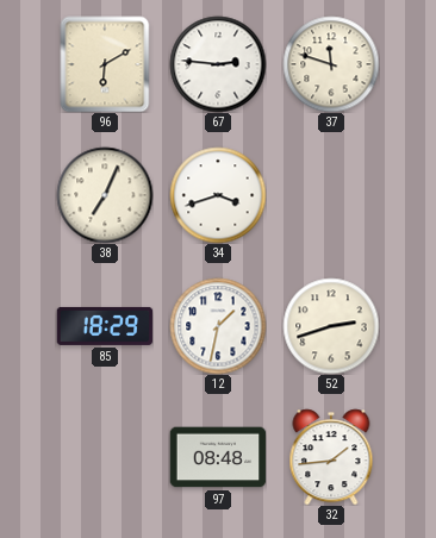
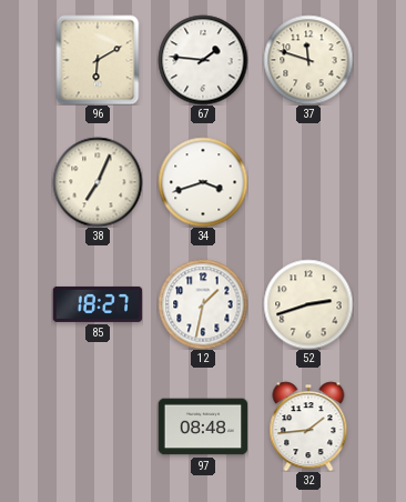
67: 2:46 -> 1:46
85: 18:29 -> 18:27
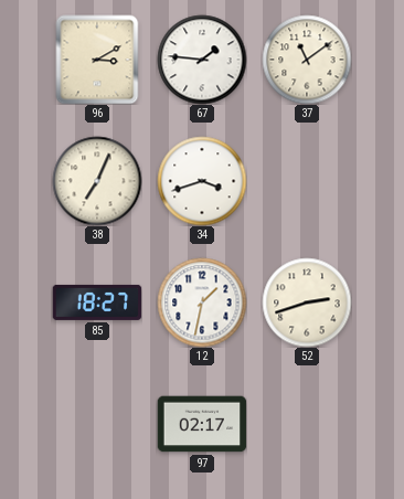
96: 6:10 -> 3:10
37: 11:48 -> 11:09
97: 08:48 -> 02:17
32: 1:44 -> none
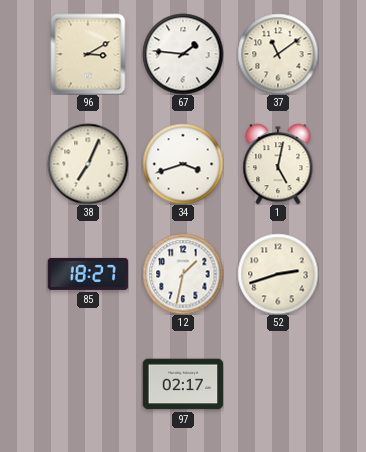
1: none -> 5:02
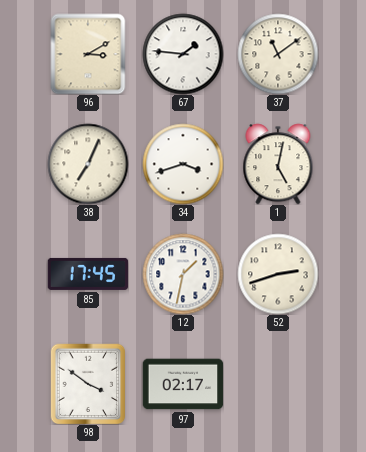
85: 18:27 -> 17:45
98: none -> 3:51
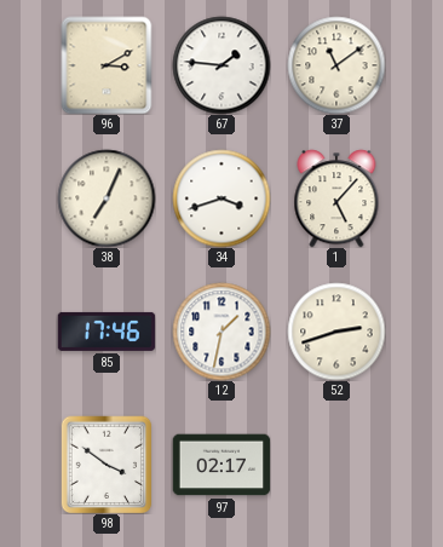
1: 5:02 -> 5:07
85: 17:45 -> 17:46
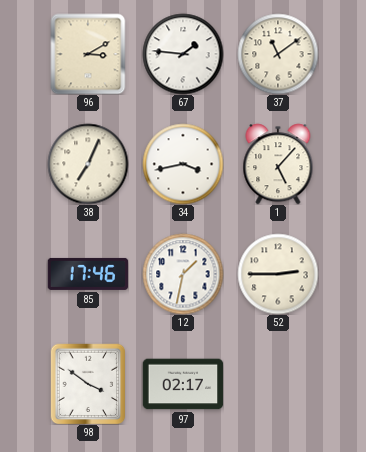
34: 3:42 -> 3:43
52: 2:42 -> 2:45
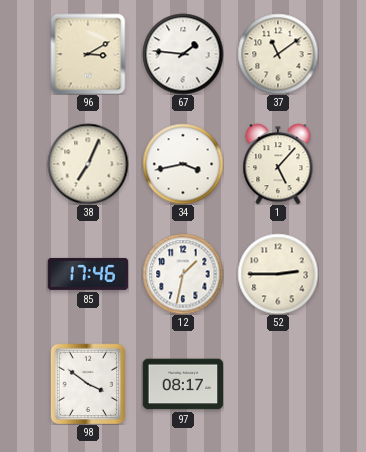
97: 02:17 -> 08:17
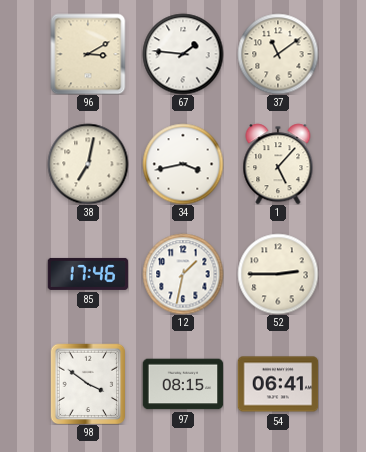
38: 7:04 -> 7:02
97: 08:17 -> 08:15
54: none -> 06:41
